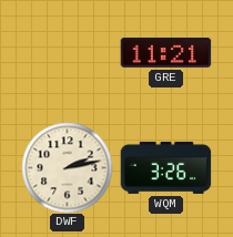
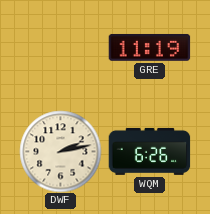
GRE: 11:21 -> 11:19
WQM: 3:26 -> 6:26
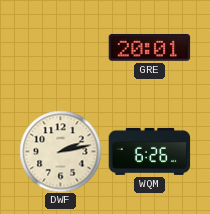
GRE: 11:19 -> 20:01
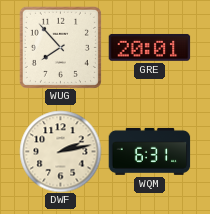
WUG: none -> 7:53
WQM: 6:26 -> 6:31
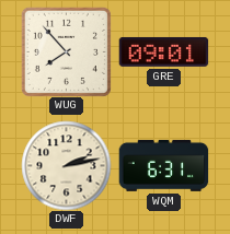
GRE: 20:01 -> 09:01
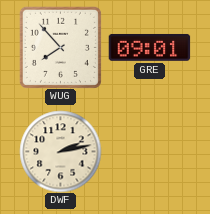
WQM: 6:31 -> none
